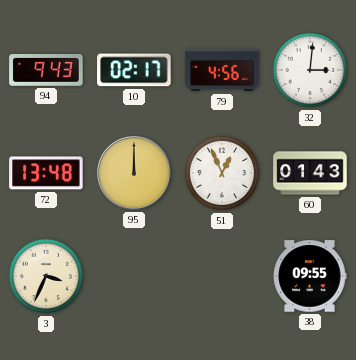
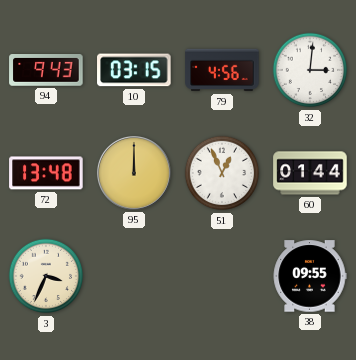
10: 02:17 -> 03:15
60: 01:43 -> 01:44
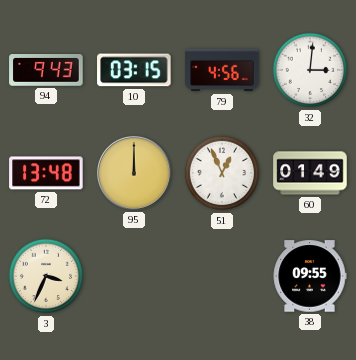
60: 01:44 -> 01:49
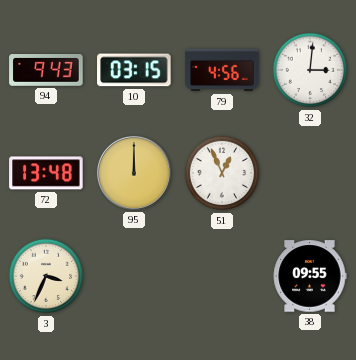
60: 01:49 -> none
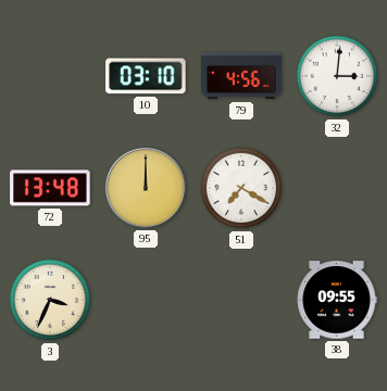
94: 9:43 -> none
10: 03:15 -> 03:10
51: 12:56 -> 7:20
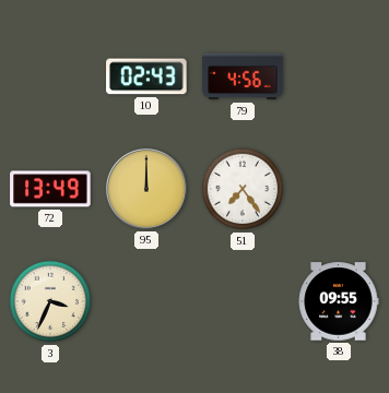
10: 03:10 -> 02:43
32: 3:01 -> none
72: 13:48 -> 13:49
51: 7:20 -> 7:24
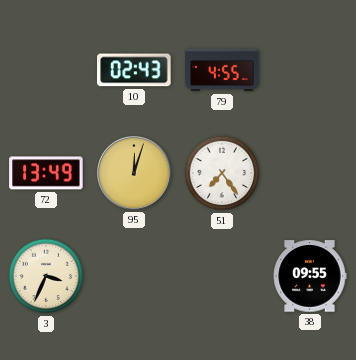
79: 4:56 -> 4:55
95: 12:00 -> 12:03
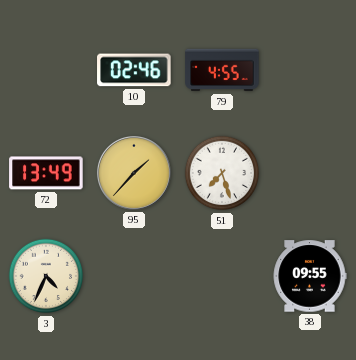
10: 02:43 -> 02:46
95: 12:03 -> 1:37
51: 7:24 -> 7:27
3: 3:34 -> 4:34
